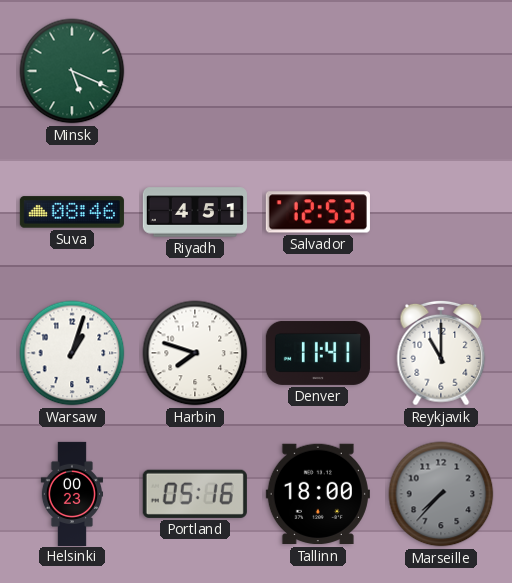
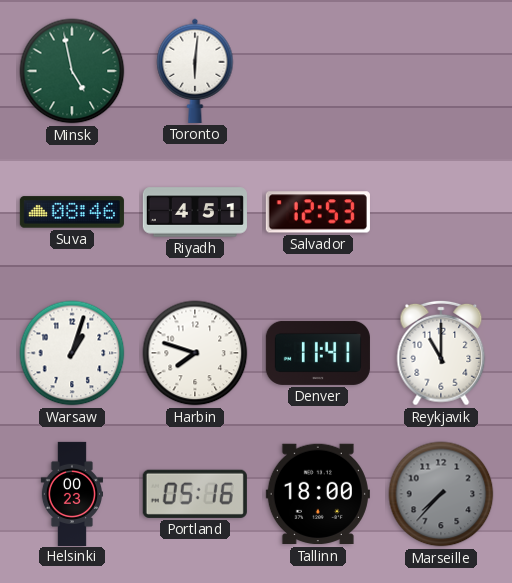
Minsk: 5:19 -> 4:58
Toronto: none -> 6:01
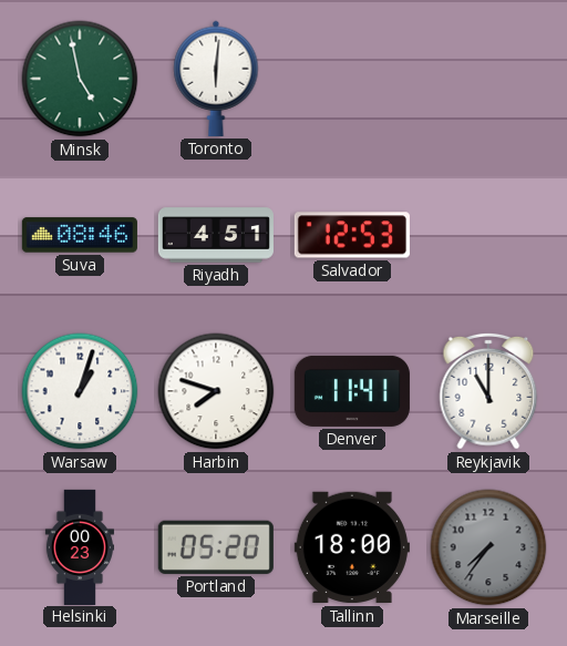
Portland: 05:16 -> 05:20
Marseille: 7:37 -> 7:36
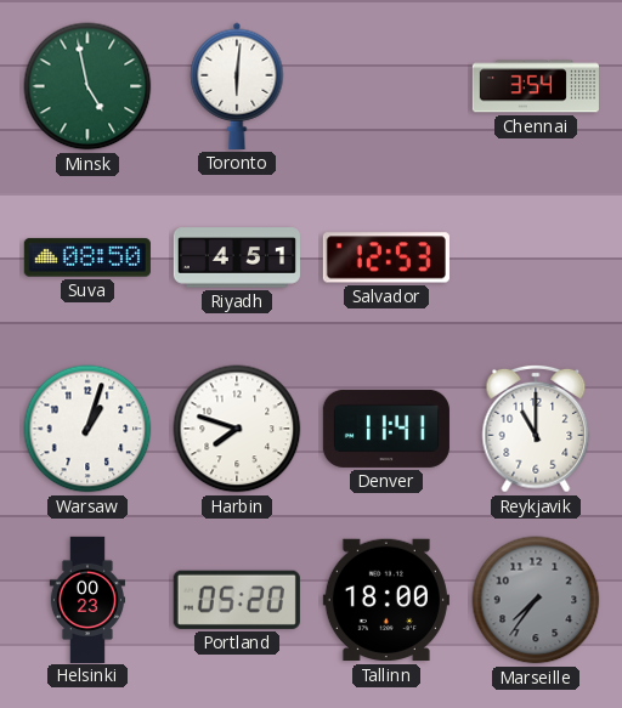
Chennai: none -> 3:54
Suva: 08:46 -> 08:50
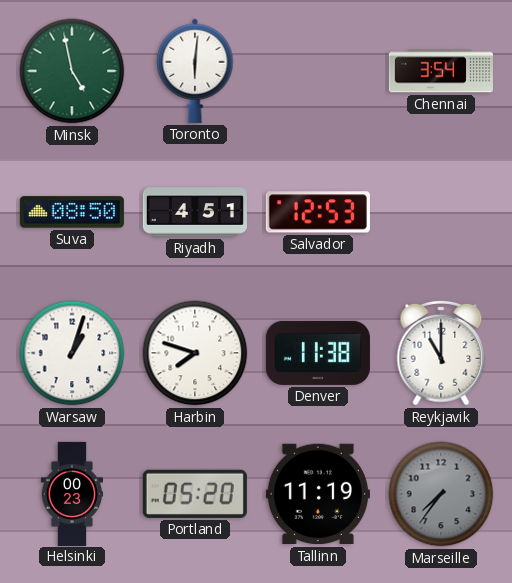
Denver: 11:41 -> 11:38
Tallinn: 18:00 -> 11:19
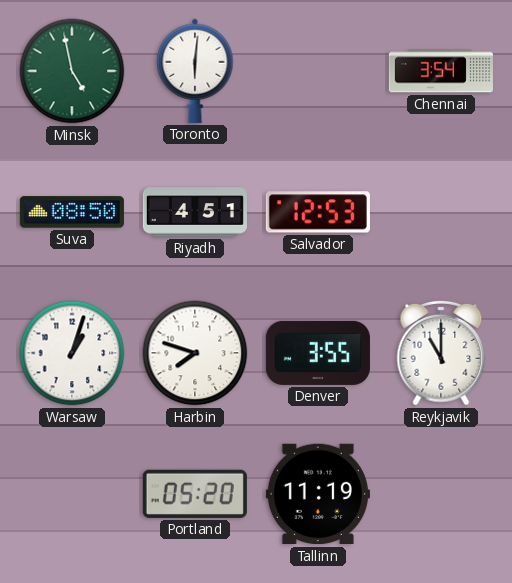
Denver: 11:38 -> 3:55
Helsinki: 00:23 -> none
Marseille: 7:36 -> none
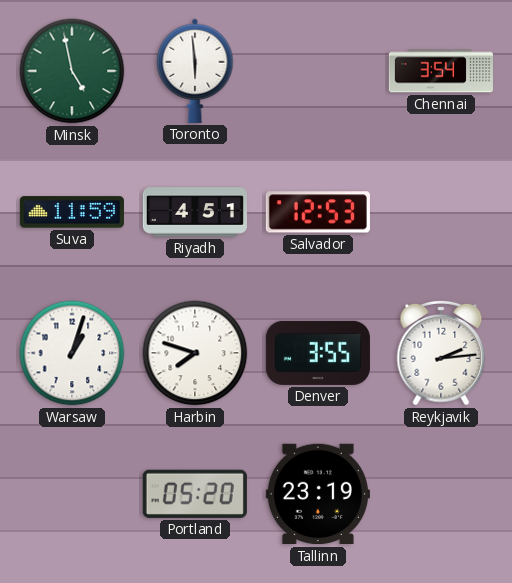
Toronto: 6:01 -> 5:59
Suva: 08:50 -> 11:59
Reykjavik: 11:00 -> 2:14
Tallinn: 11:19 -> 23:19
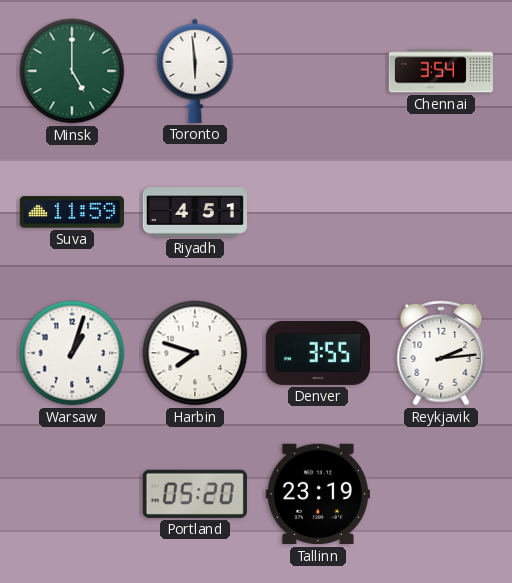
Minsk: 4:58 -> 5:00
Salvador: 12:53 -> none
